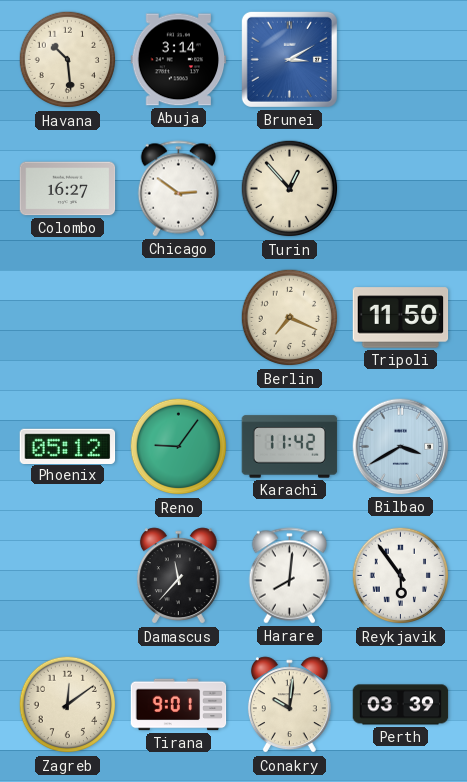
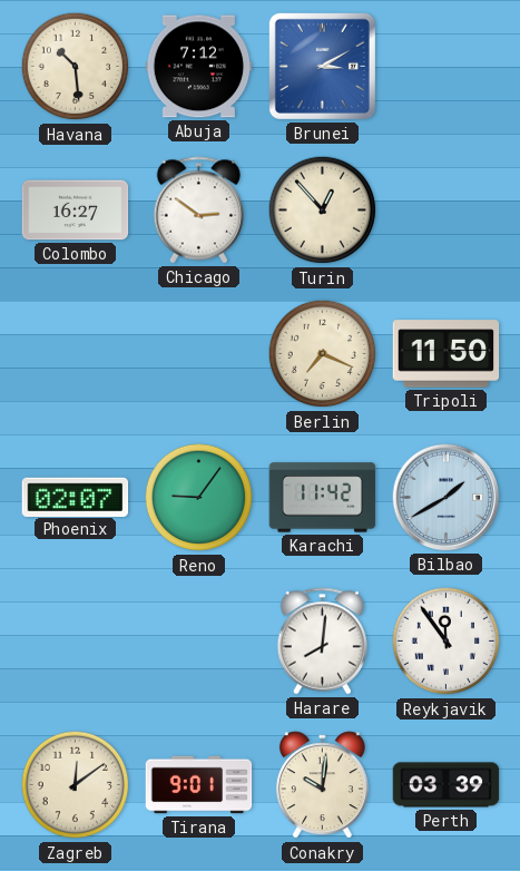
Abuja: 3:14 -> 7:12
Phoenix: 05:12 -> 02:07
Bilbao: 3:40 -> 1:40
Damascus: 11:37 -> none
Reykjavik: 5:54 -> 11:54
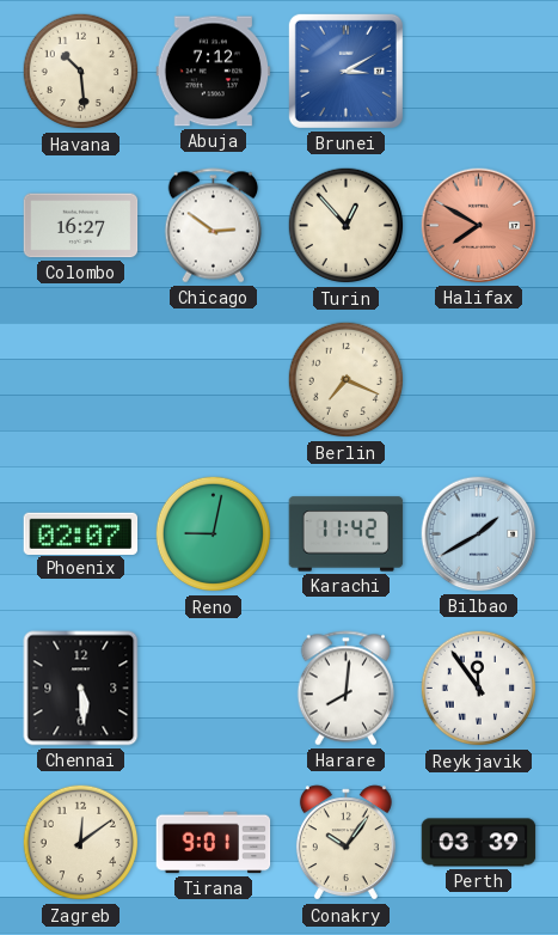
Halifax: none -> 7:50
Tripoli: 11:50 -> none
Reno: 9:06 -> 9:02
Chennai: none -> 5:29
Conakry: 10:01 -> 10:06
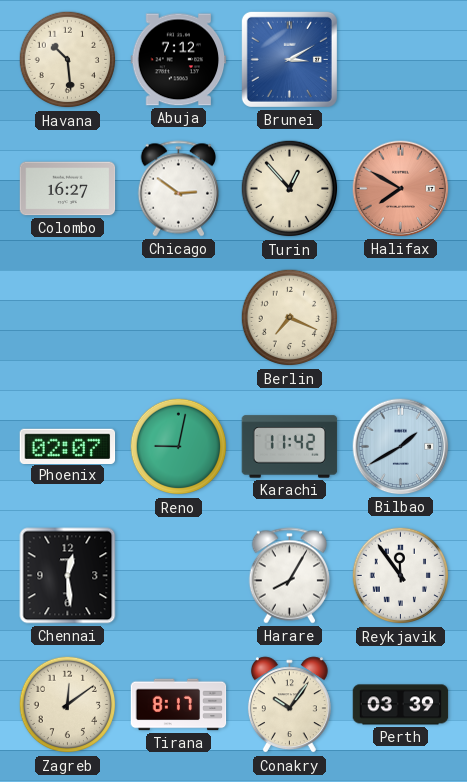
Chennai: 5:29 -> 12:29
Harare: 8:01 -> 8:05
Tirana: 9:01 -> 8:17
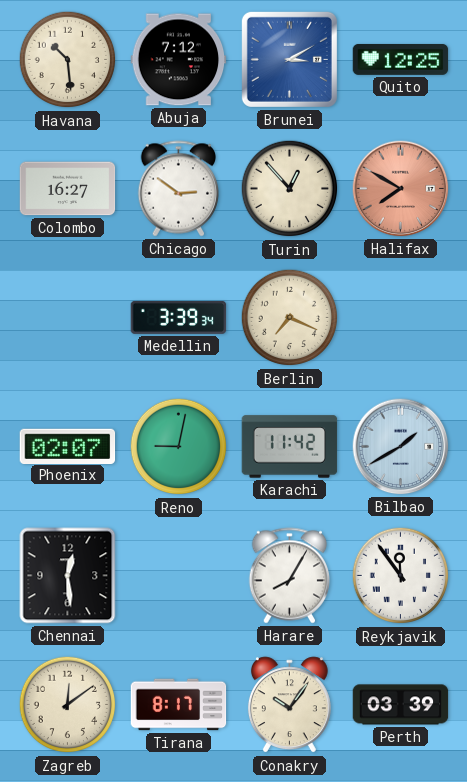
Quito: none -> 12:25
Medellin: none -> 3:39
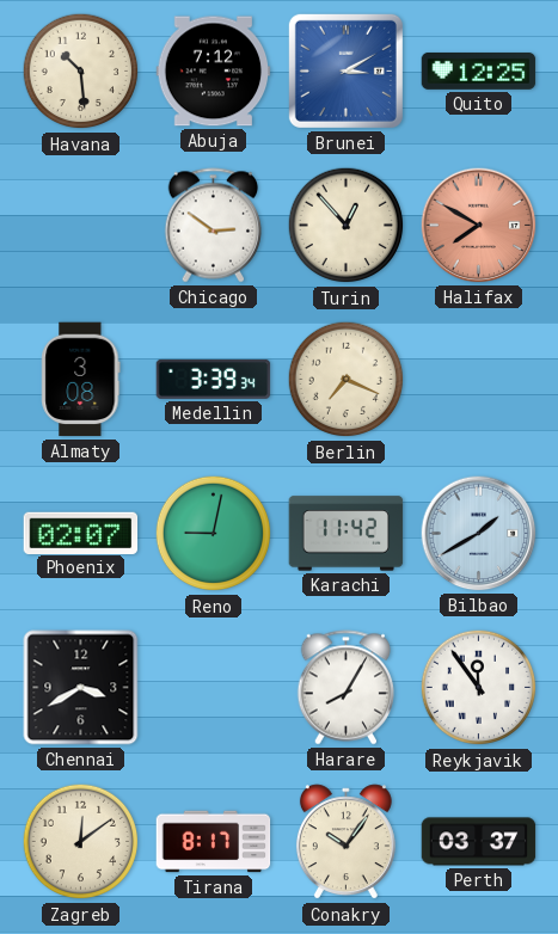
Colombo: 16:27 -> none
Almaty: none -> 3:08
Chennai: 12:29 -> 3:40
Perth: 03:39 -> 03:37
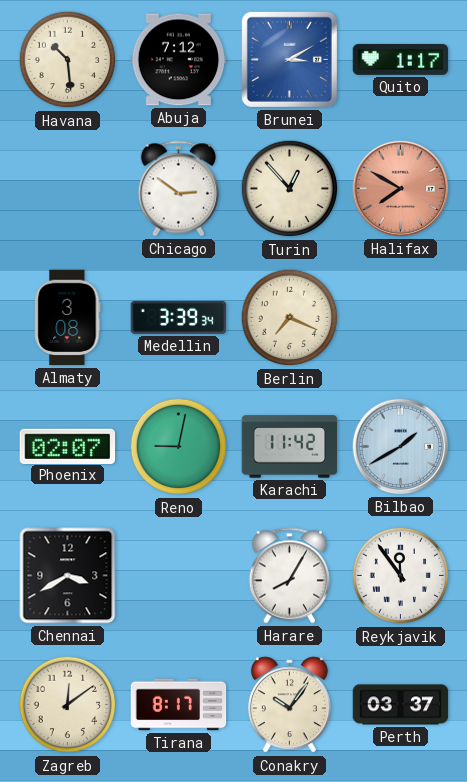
Quito: 12:25 -> 1:17
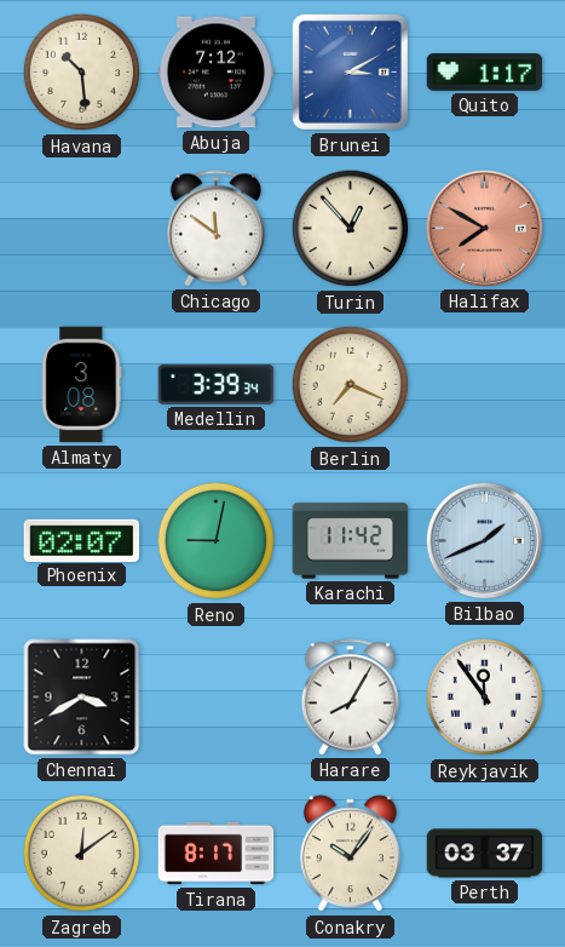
Chicago: 2:51 -> 11:51
Bilbao: 1:40 -> 1:41
